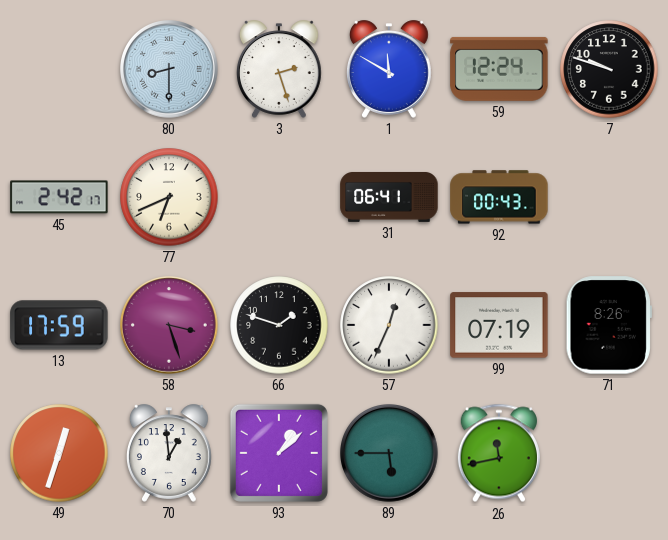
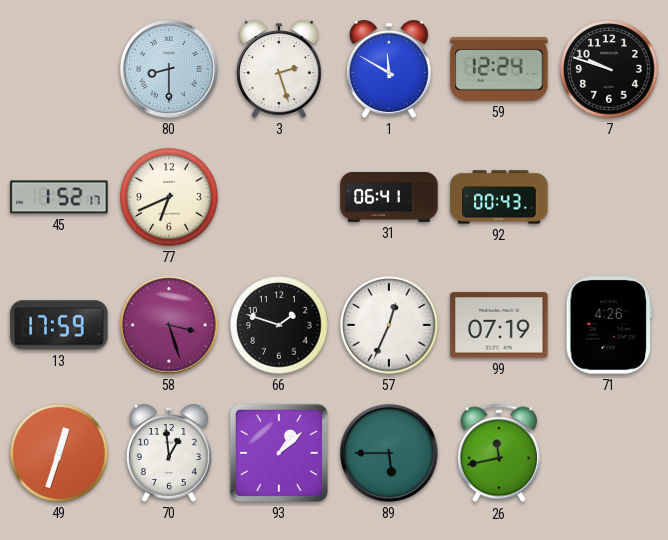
45: 2:42 -> 1:52
71: 8:26 -> 4:26
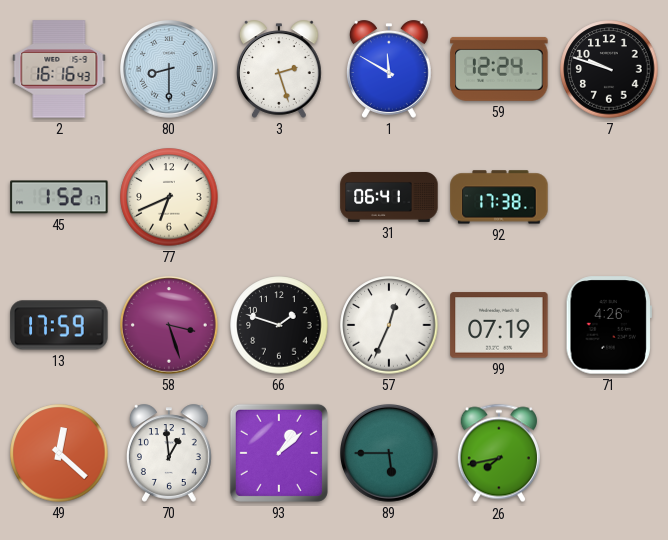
2: none -> 16:16
92: 00:43 -> 17:38
49: 12:33 -> 12:22
26: 11:43 -> 7:43
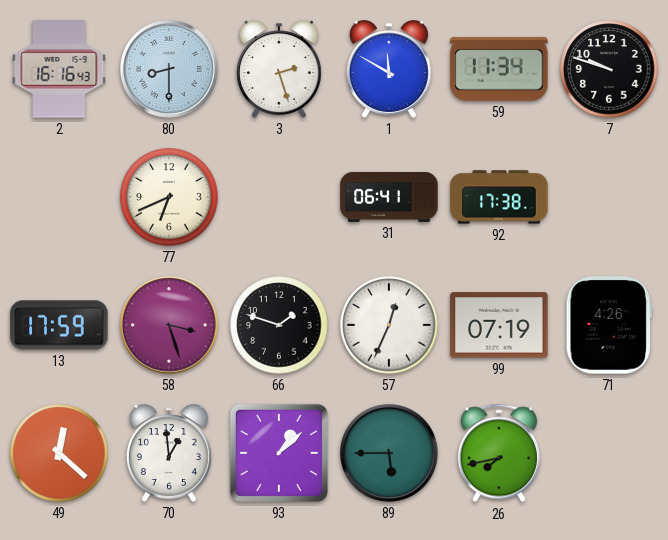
59: 12:24 -> 11:34
45: 1:52 -> none
